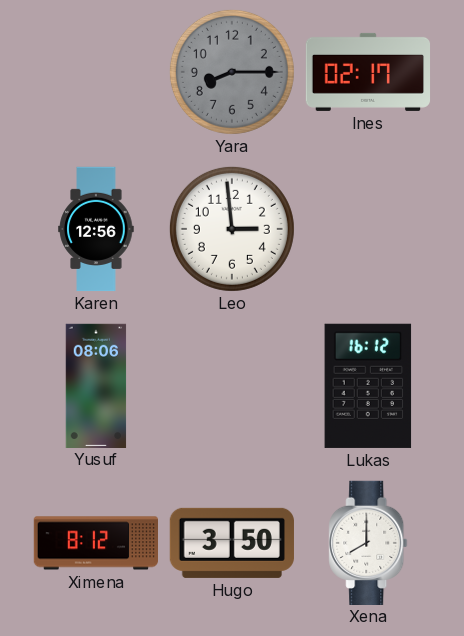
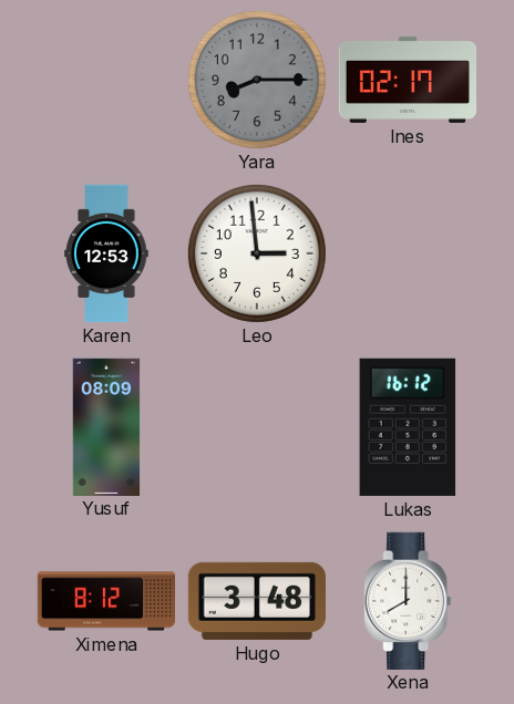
Karen: 12:56 -> 12:53
Yusuf: 08:06 -> 08:09
Hugo: 3:50 -> 3:48
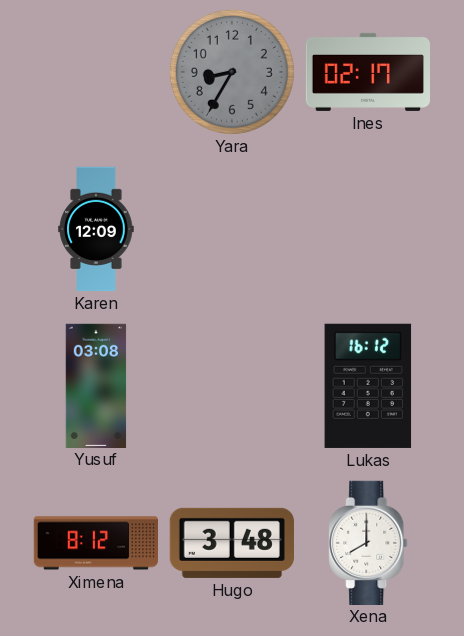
Yara: 8:15 -> 8:35
Karen: 12:53 -> 12:09
Leo: 2:59 -> none
Yusuf: 08:09 -> 03:08
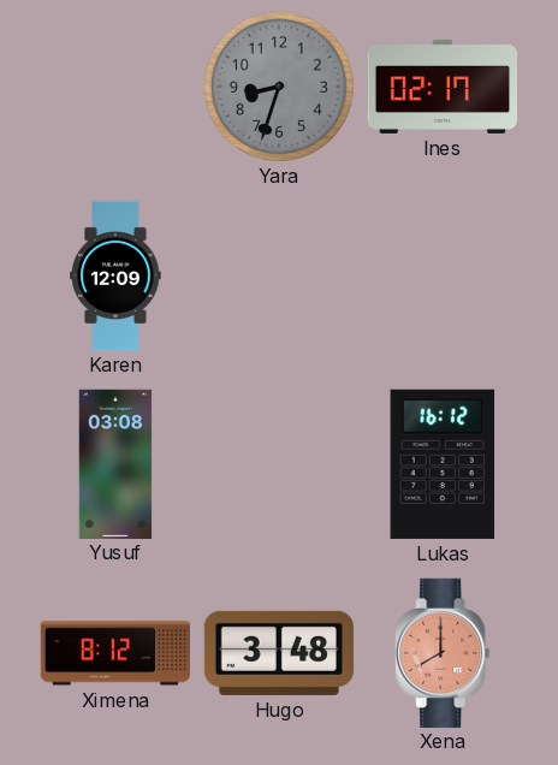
Yara: 8:35 -> 8:33
Xena dial: white -> salmon
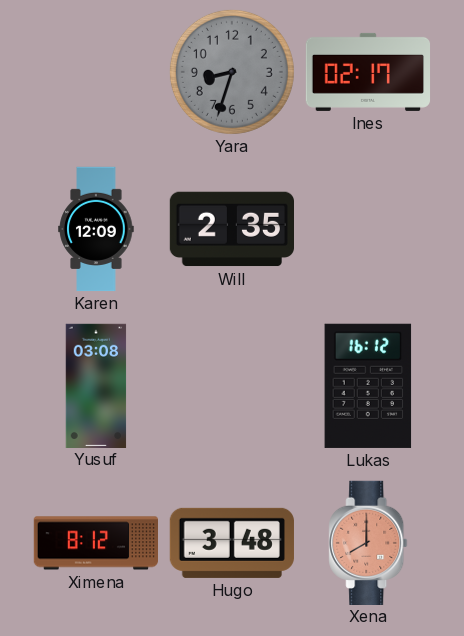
Will: none -> 2:35
